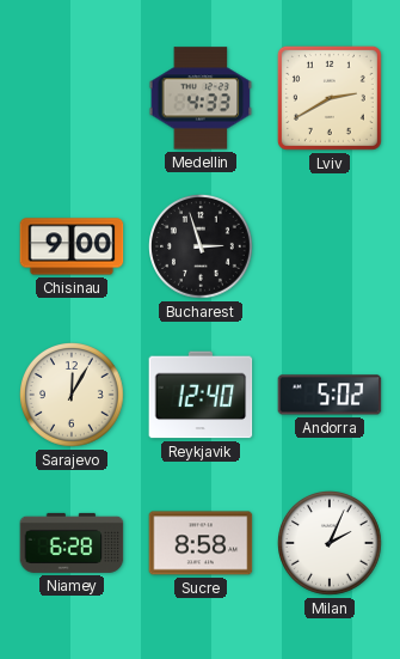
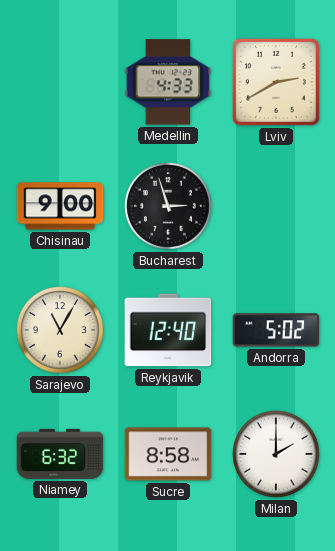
Sarajevo: 12:05 -> 11:05
Niamey: 6:28 -> 6:32
Milan: 2:04 -> 2:00
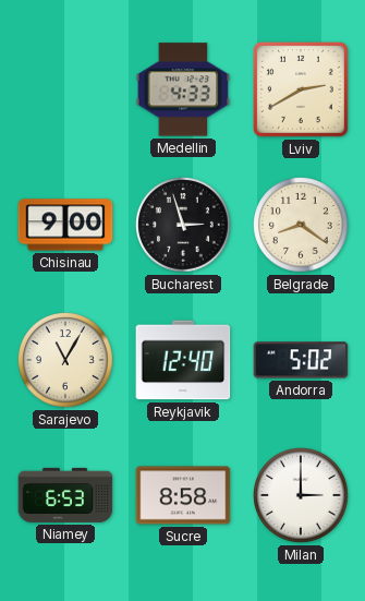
Belgrade: none -> 8:21
Niamey: 6:32 -> 6:53
Milan: 2:00 -> 3:00
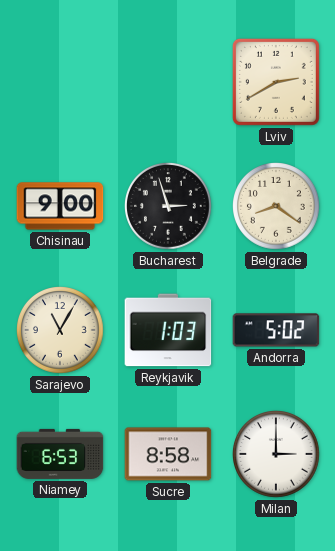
Medellin: 4:33 -> none
Reykjavik: 12:40 -> 1:03
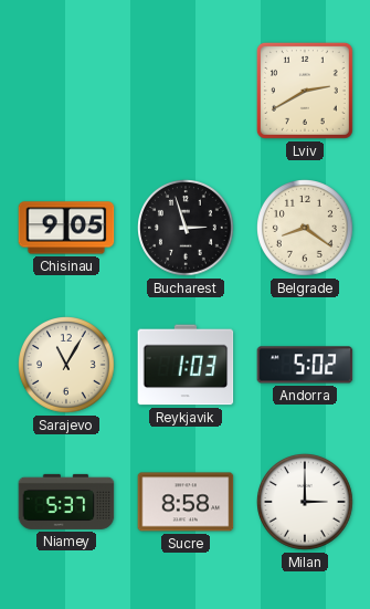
Chisinau: 9:00 -> 9:05
Niamey: 6:53 -> 5:37
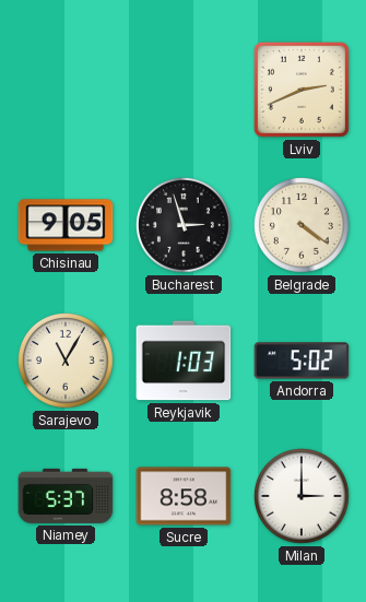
Lviv: 2:40 -> 2:41
Belgrade: 8:21 -> 4:21
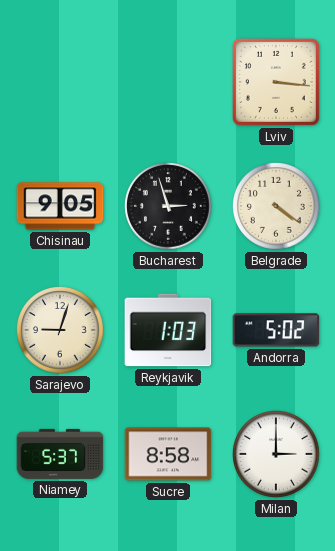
Lviv: 2:41 -> 3:16
Sarajevo: 11:05 -> 9:03
